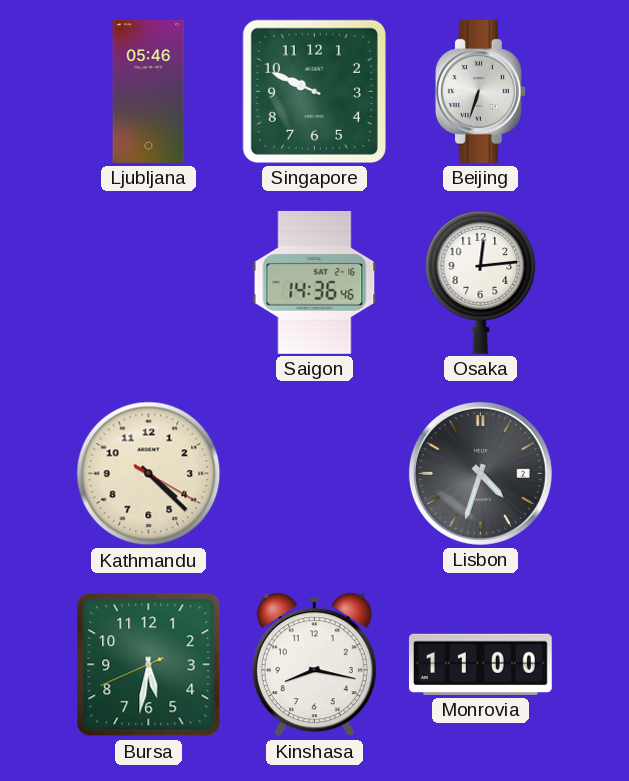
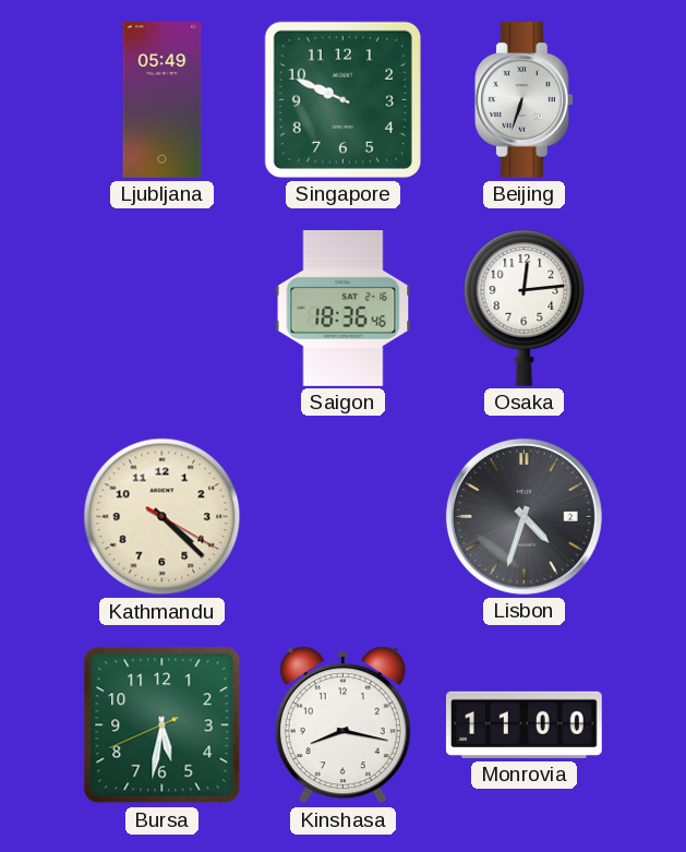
Ljubljana: 05:46 -> 05:49
Saigon: 14:36 -> 18:36
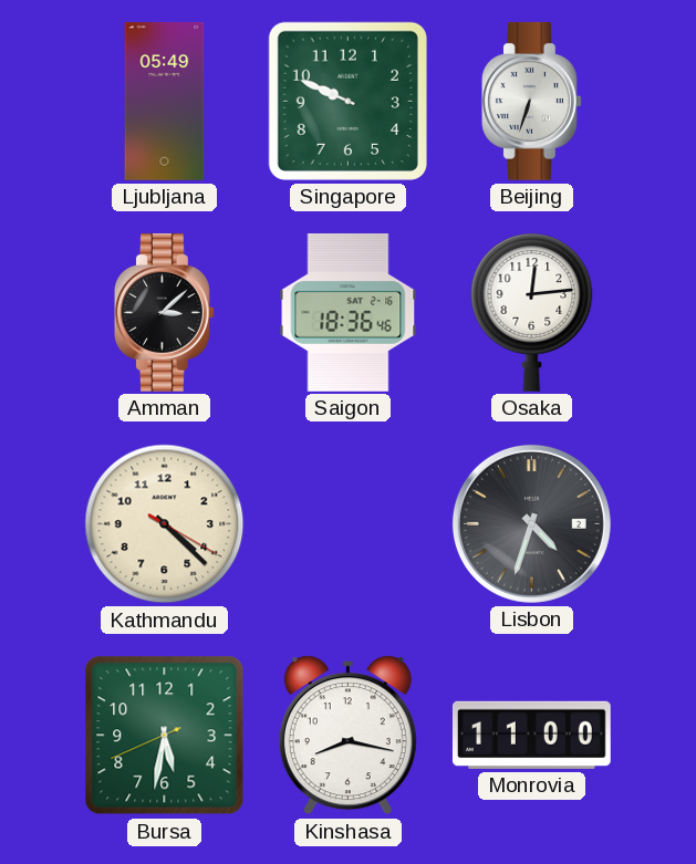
Amman: none -> 3:08
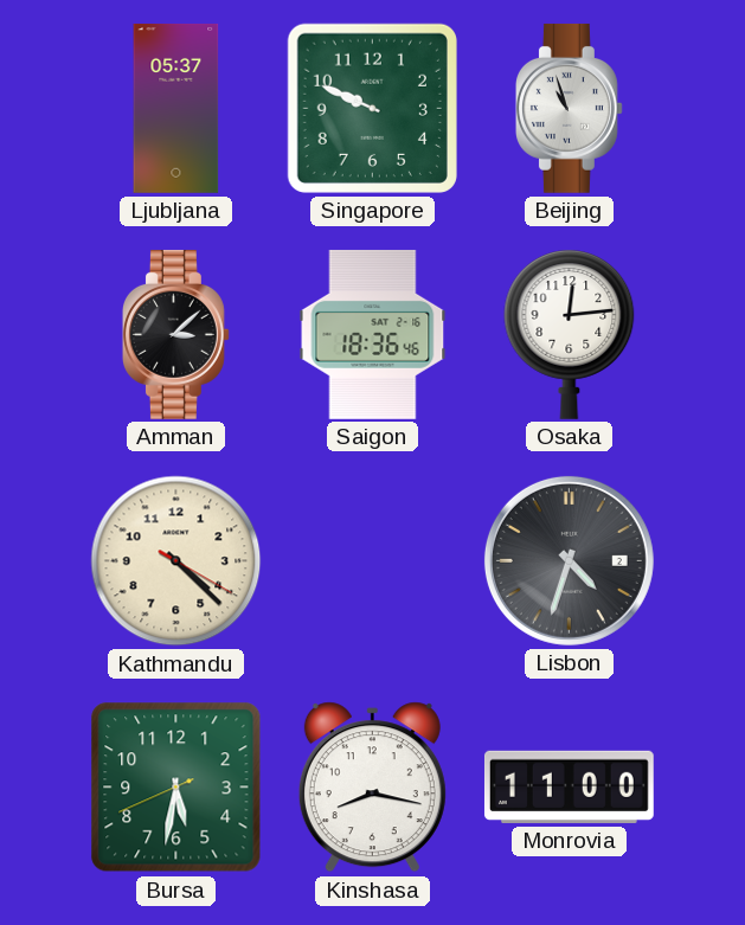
Ljubljana: 05:49 -> 05:37
Beijing: 6:33 -> 10:57
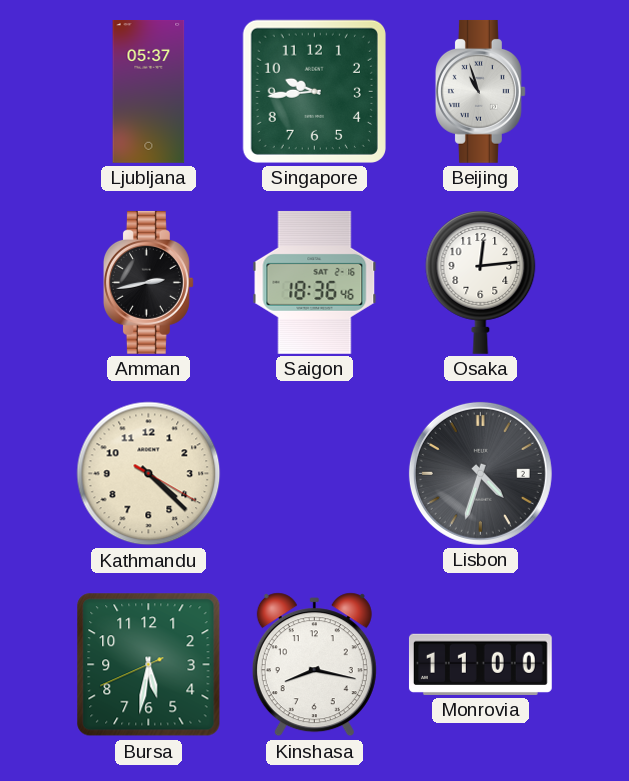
Singapore: 9:49 -> 9:44
Amman: 3:08 -> 2:43
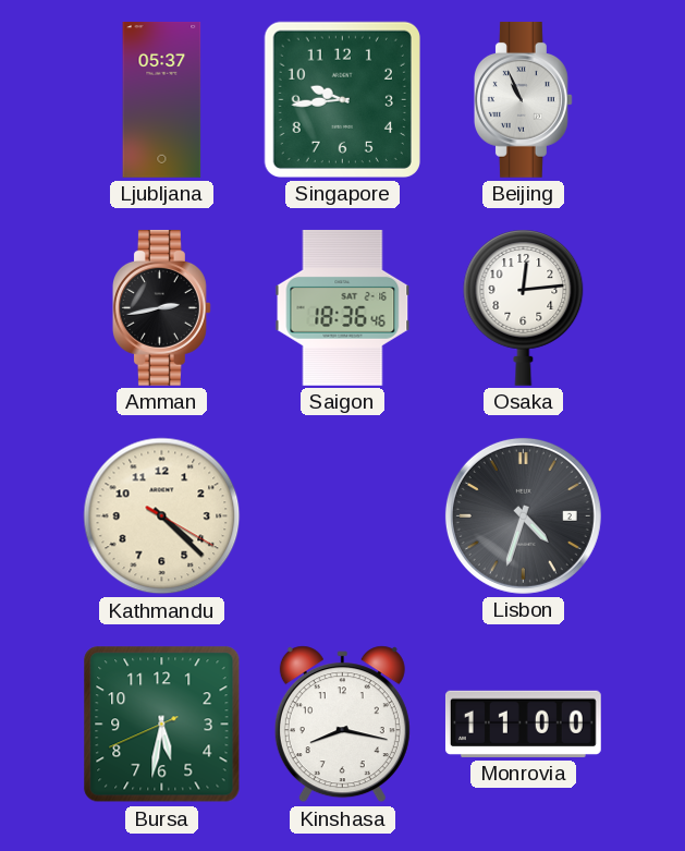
Beijing: 10:57 -> 10:56
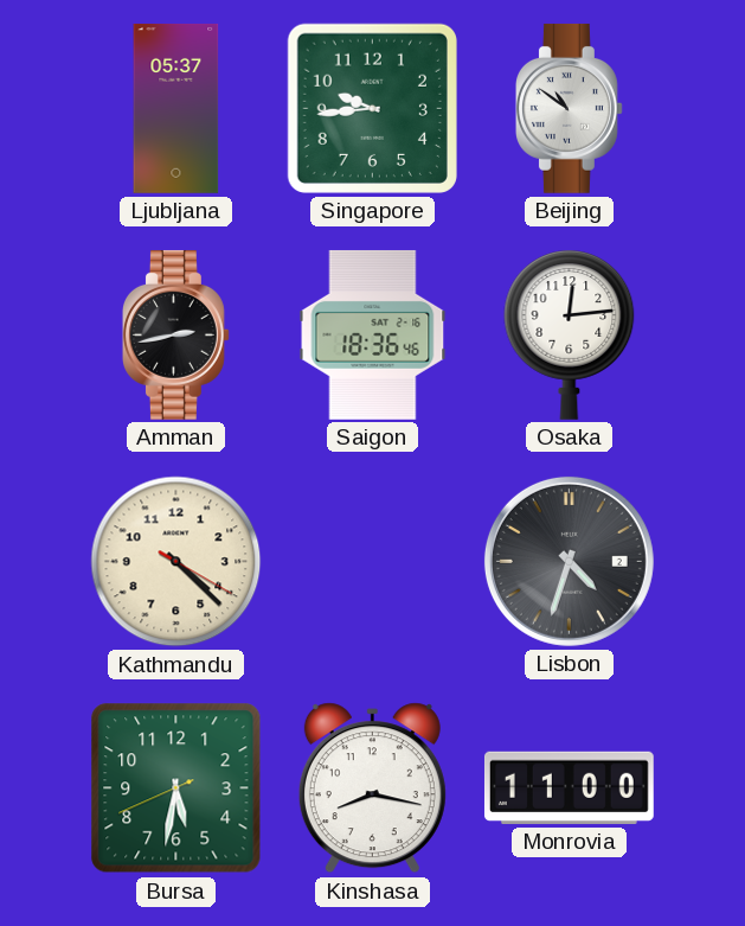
Beijing: 10:56 -> 10:51
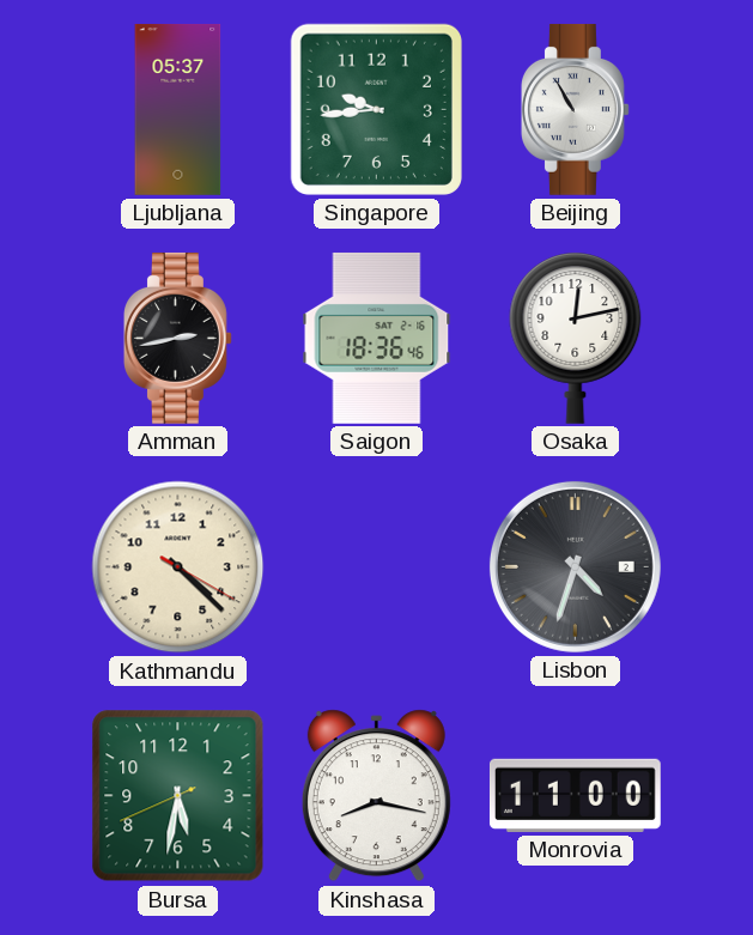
Beijing: 10:51 -> 10:55
Osaka: 12:14 -> 12:13
